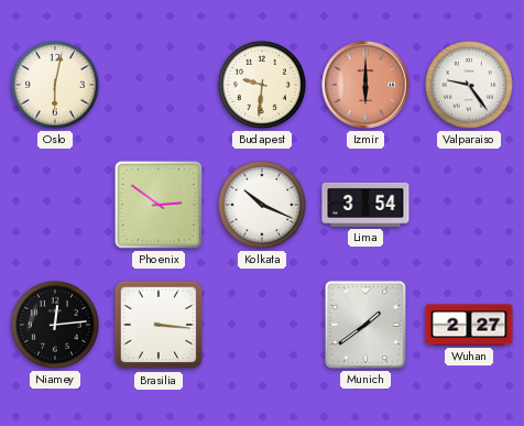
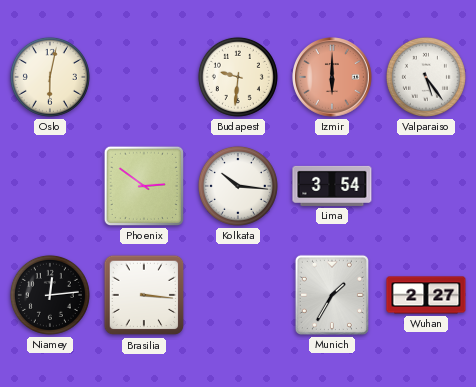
Valparaiso: 9:24 -> 5:24
Kolkata: 10:19 -> 10:16
Munich: 1:39 -> 1:35
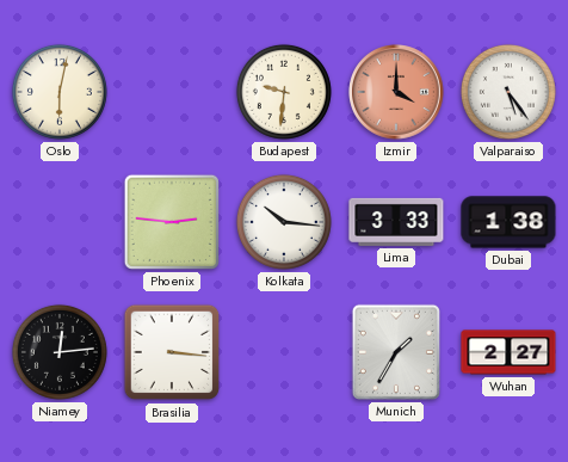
Izmir: 6:00 -> 4:00
Phoenix: 2:51 -> 2:46
Lima: 3:54 -> 3:33
Dubai: none -> 1:38
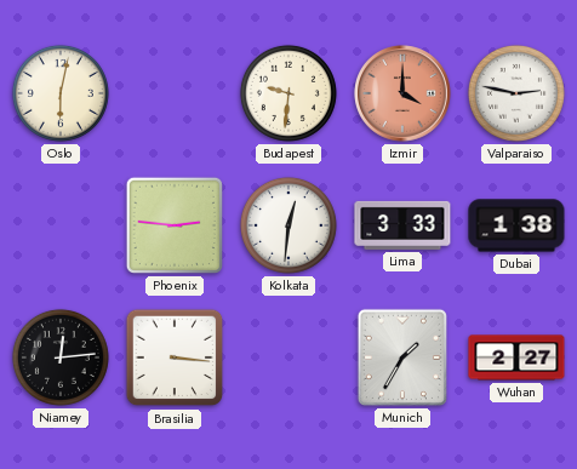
Valparaiso: 5:24 -> 2:47
Kolkata: 10:16 -> 12:31
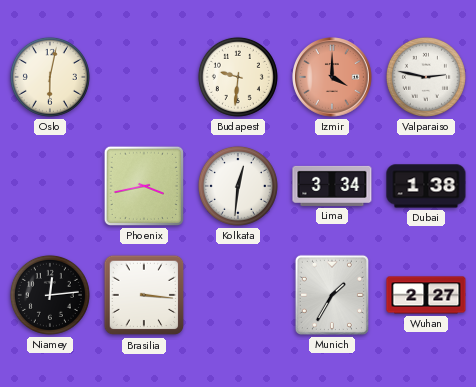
Phoenix: 2:46 -> 3:43
Lima: 3:33 -> 3:34
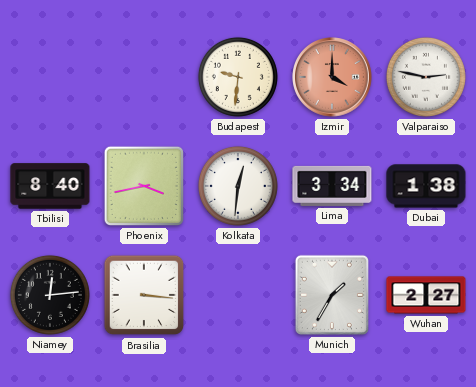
Oslo: 6:02 -> none
Tbilisi: none -> 8:40
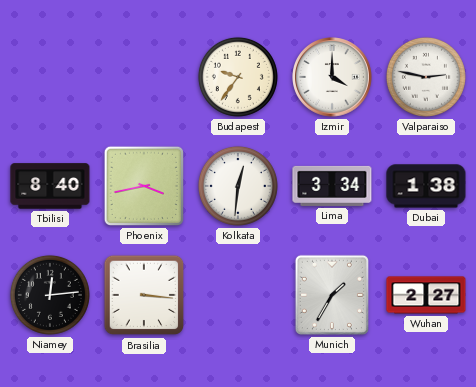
Budapest: 9:31 -> 9:36
Izmir dial: salmon -> white
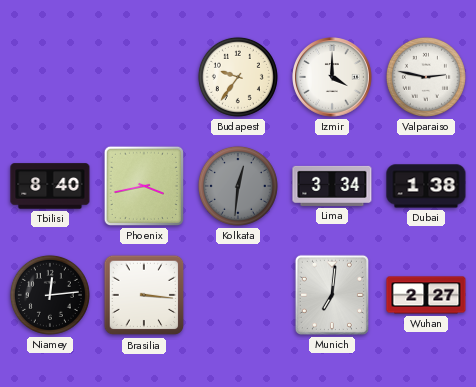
Kolkata dial: white -> grey
Munich: 1:35 -> 7:01
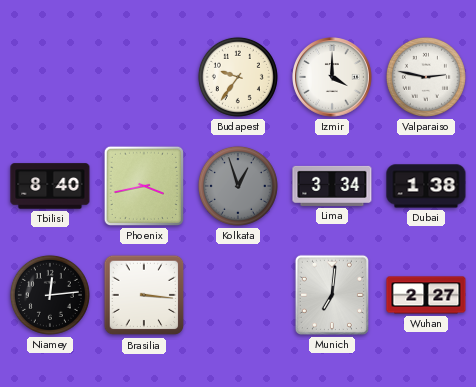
Kolkata: 12:31 -> 12:57
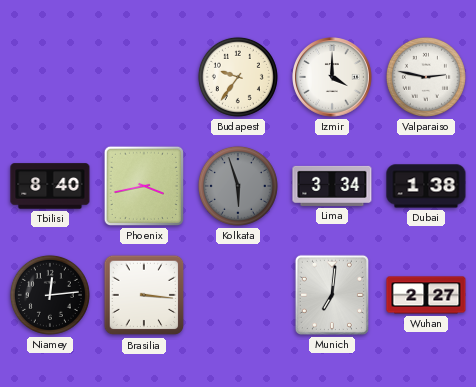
Kolkata: 12:57 -> 5:57
